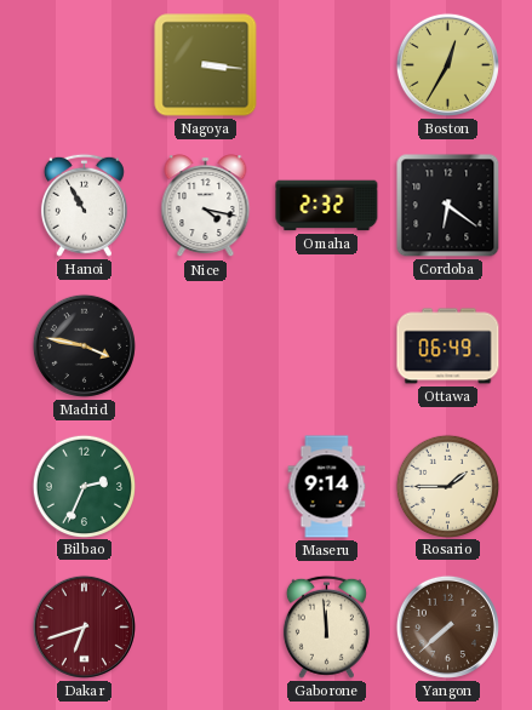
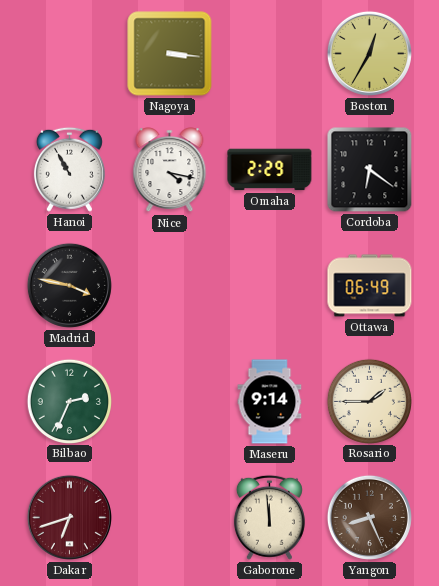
Omaha: 2:32 -> 2:29
Yangon: 7:38 -> 8:26
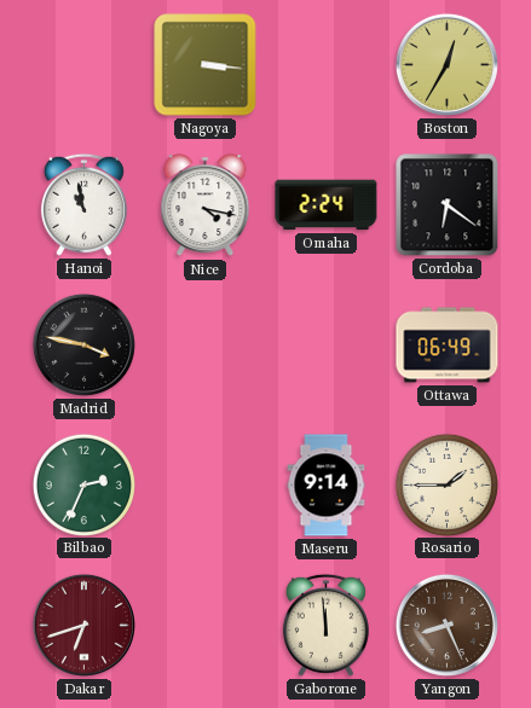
Hanoi: 10:55 -> 10:58
Omaha: 2:29 -> 2:24
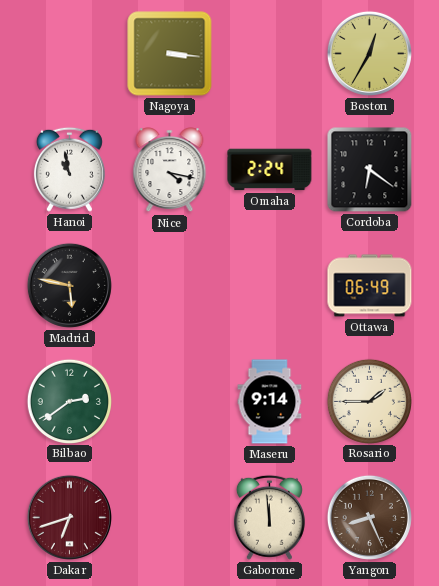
Madrid: 3:47 -> 5:47
Bilbao: 2:34 -> 2:39
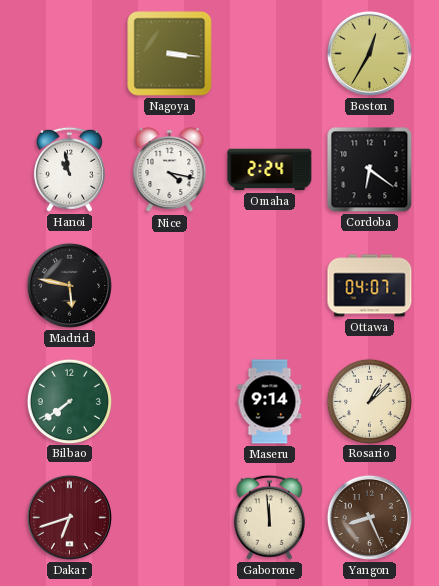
Ottawa: 06:49 -> 04:07
Bilbao: 2:39 -> 7:39
Rosario: 1:45 -> 1:08
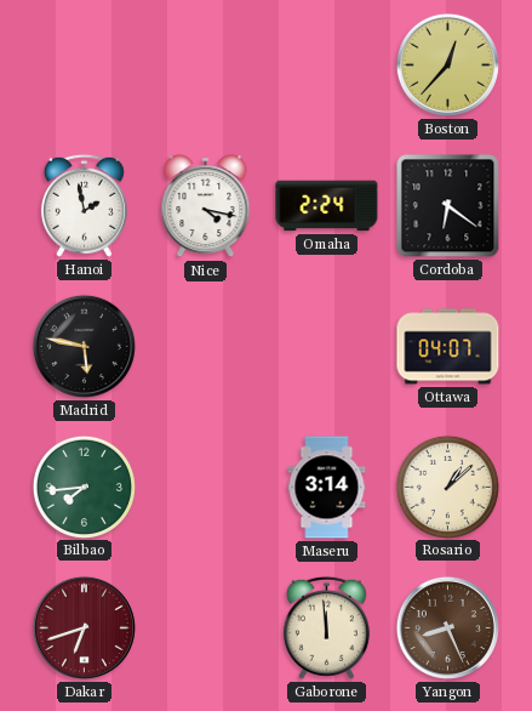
Nagoya: 3:16 -> none
Boston: 12:35 -> 12:37
Hanoi: 10:58 -> 1:58
Bilbao: 7:39 -> 7:44
Maseru: 9:14 -> 3:14
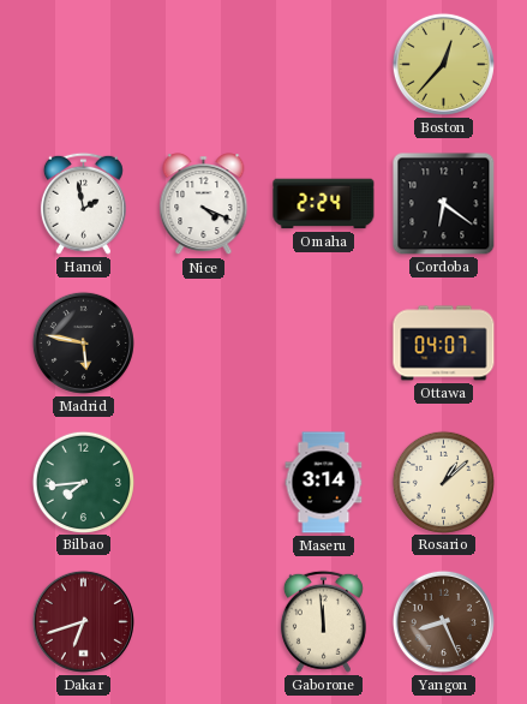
Nice: 4:17 -> 4:19
